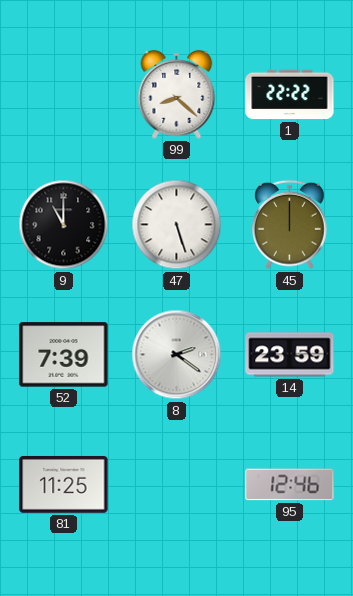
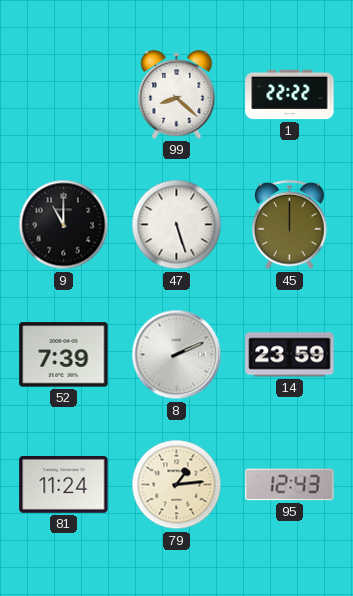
8: 2:21 -> 2:11
81: 11:25 -> 11:24
79: none -> 1:14
95: 12:46 -> 12:43
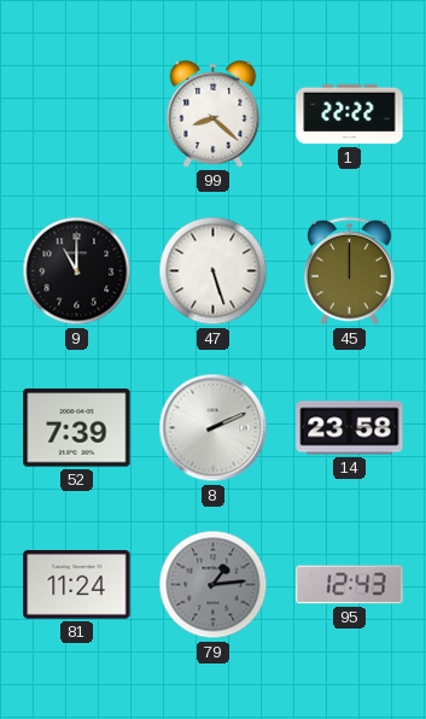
14: 23:59 -> 23:58
79 dial: cream -> grey
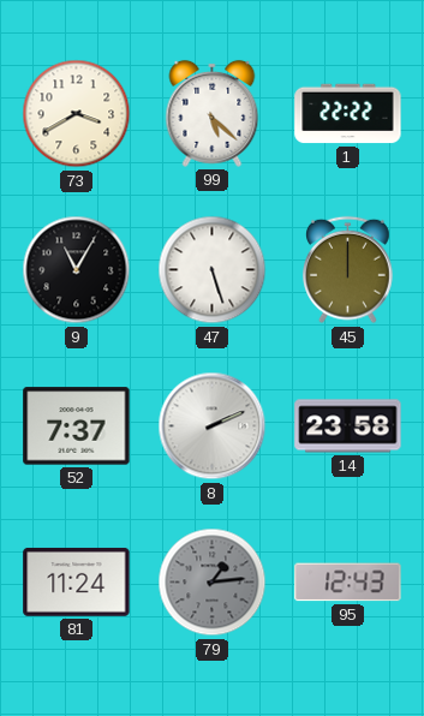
73: none -> 3:40
99: 8:22 -> 5:22
9: 11:00 -> 11:05
52: 7:39 -> 7:37
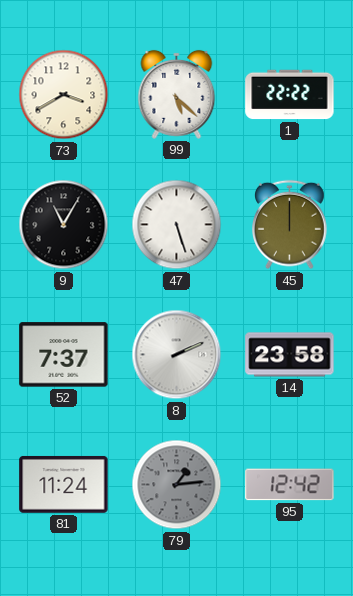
95: 12:43 -> 12:42
